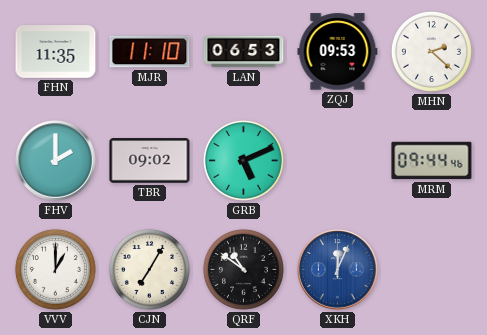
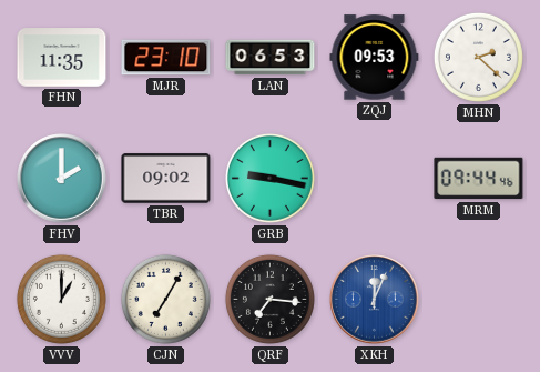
MJR: 11:10 -> 23:10
GRB: 5:11 -> 9:17
QRF: 10:51 -> 7:16
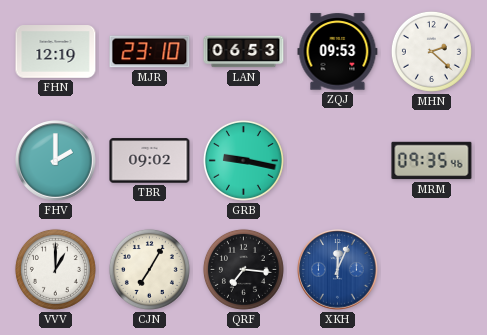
FHN: 11:35 -> 12:19
MRM: 09:44 -> 09:35
